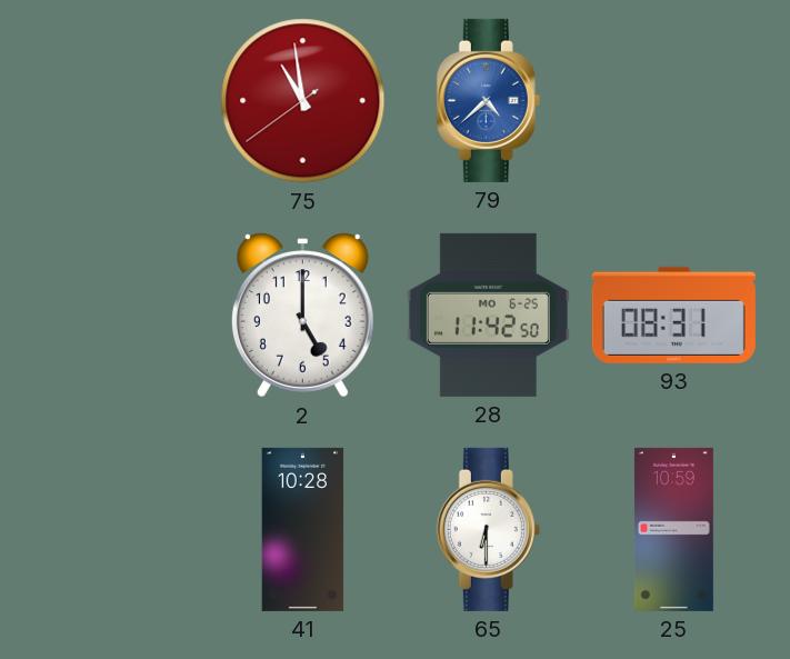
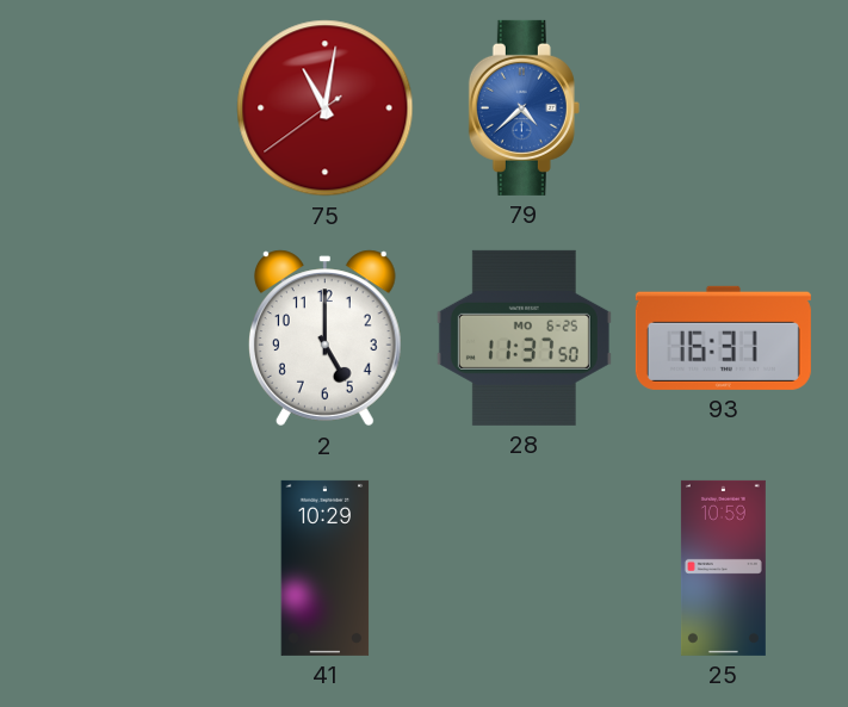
75: 10:58 -> 11:01
28: 11:42 -> 11:37
93: 08:31 -> 16:31
41: 10:28 -> 10:29
65: 6:30 -> none
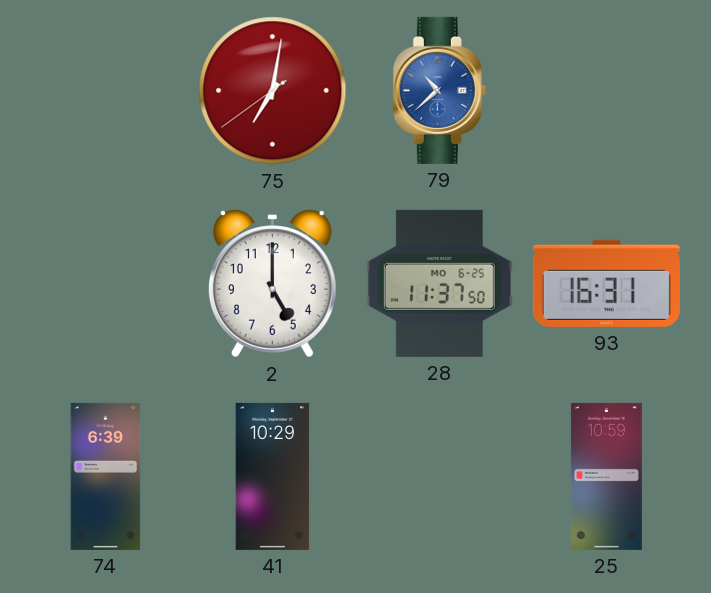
75: 11:01 -> 7:01
79: 4:38 -> 10:38
74: none -> 6:39
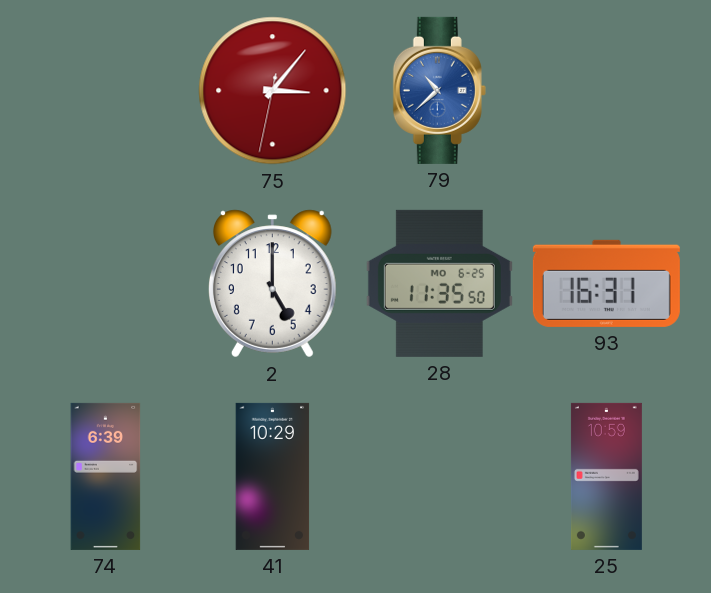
75: 7:01 -> 3:06
28: 11:37 -> 11:35
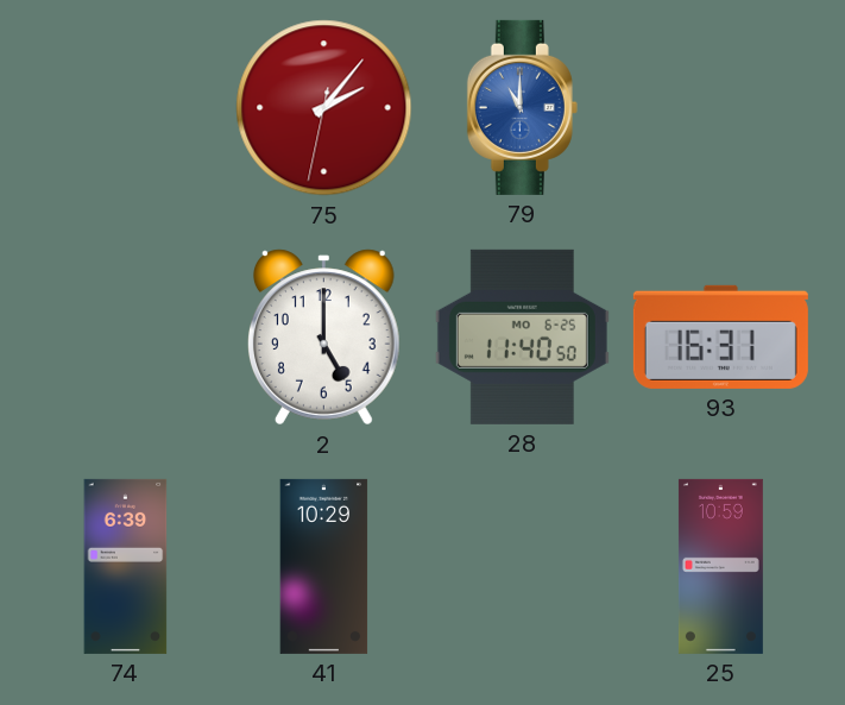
75: 3:06 -> 2:06
79: 10:38 -> 11:00
28: 11:35 -> 11:40
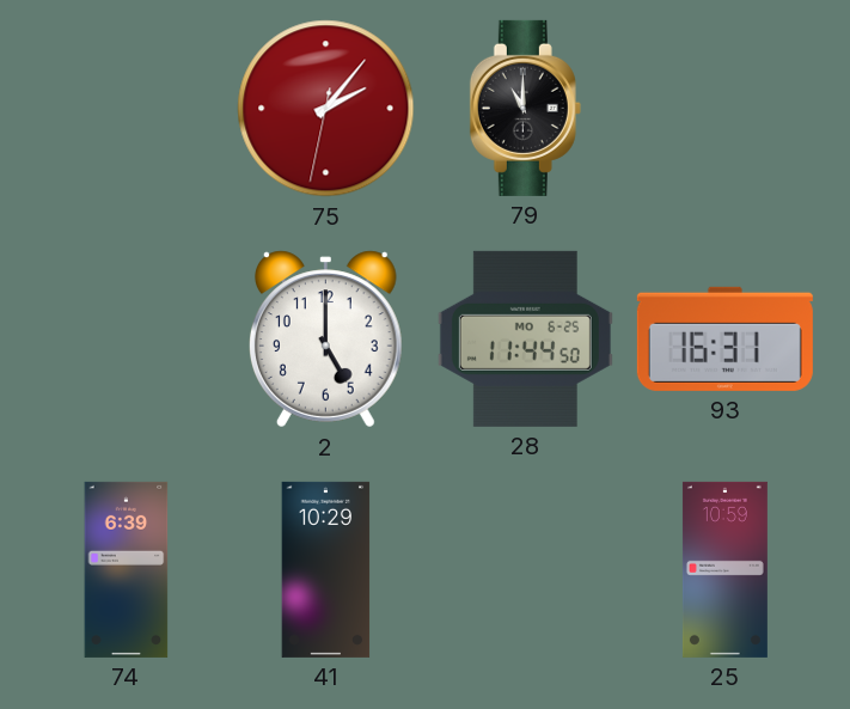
79 dial: blue -> black
28: 11:40 -> 11:44
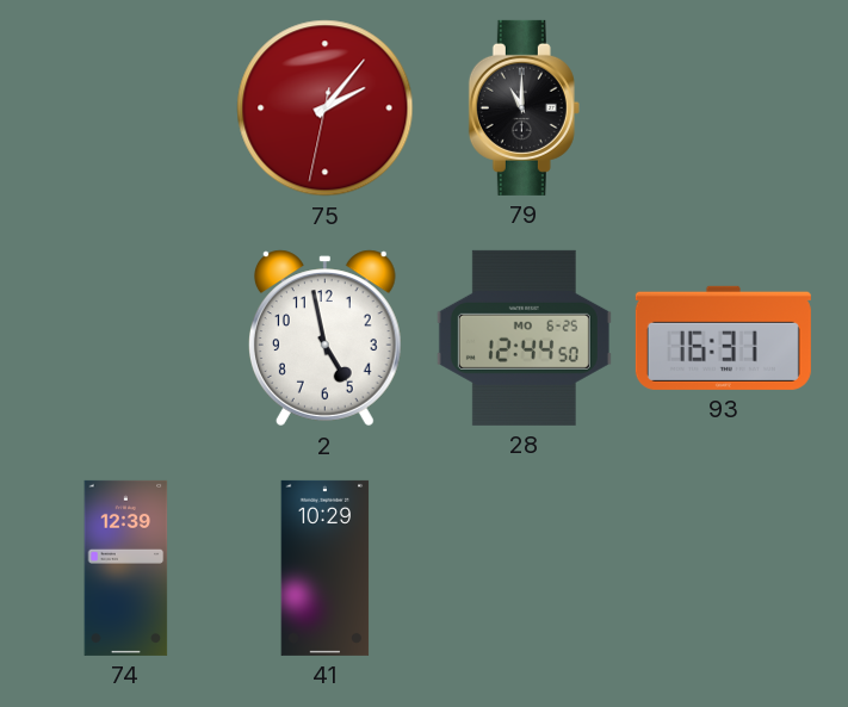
2: 5:00 -> 4:58
28: 11:44 -> 12:44
74: 6:39 -> 12:39
25: 10:59 -> none
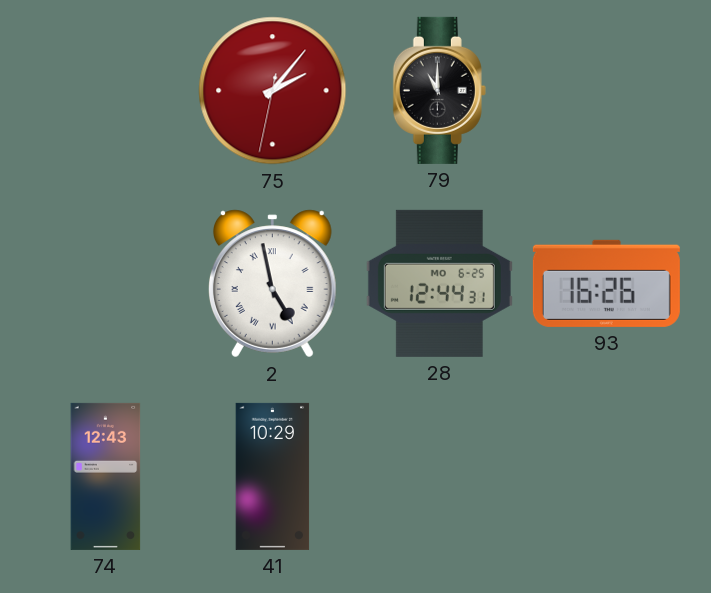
2 numerals: Arabic -> Roman
28: 12:44:50 -> 12:44:31
93: 16:31 -> 16:26
74: 12:39 -> 12:43
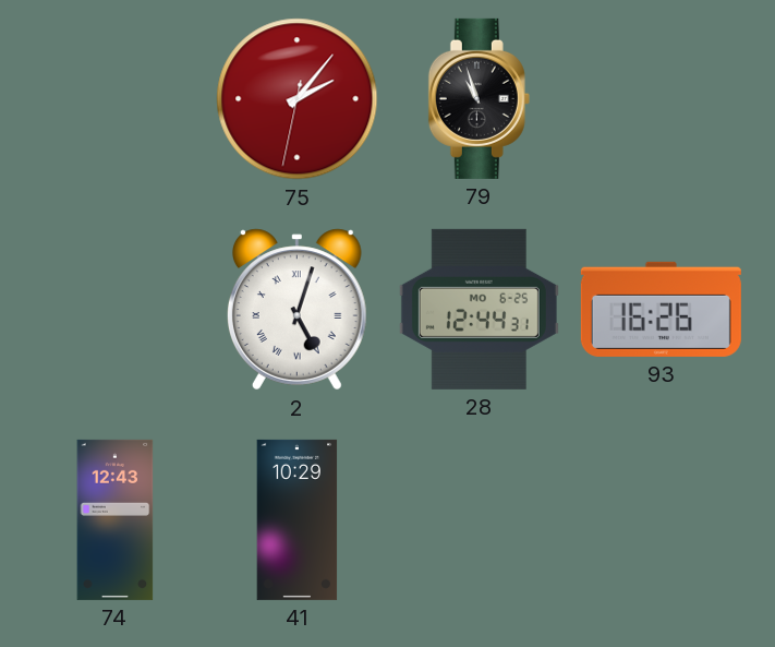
79: 11:00 -> 10:57
2: 4:58 -> 5:03
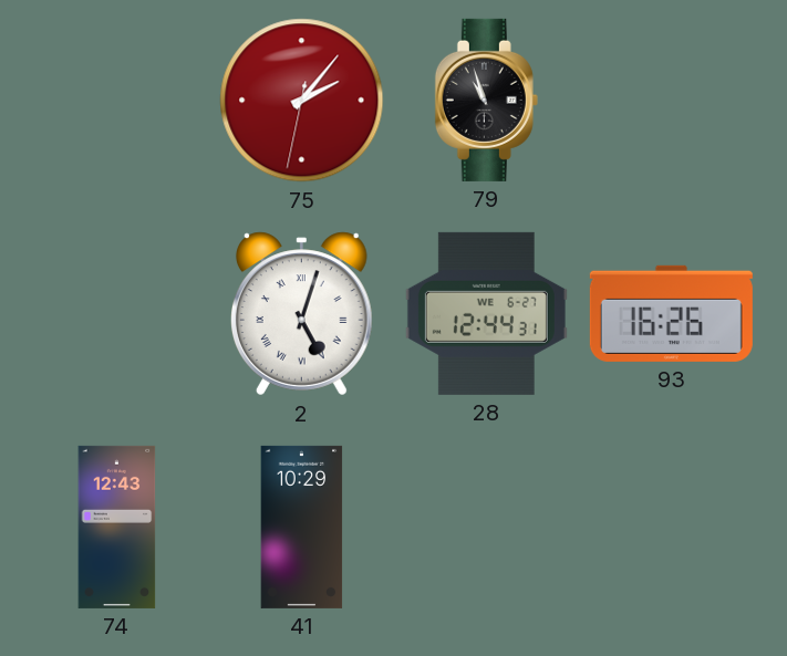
28 date: MO 6-25 -> WE 6-27
